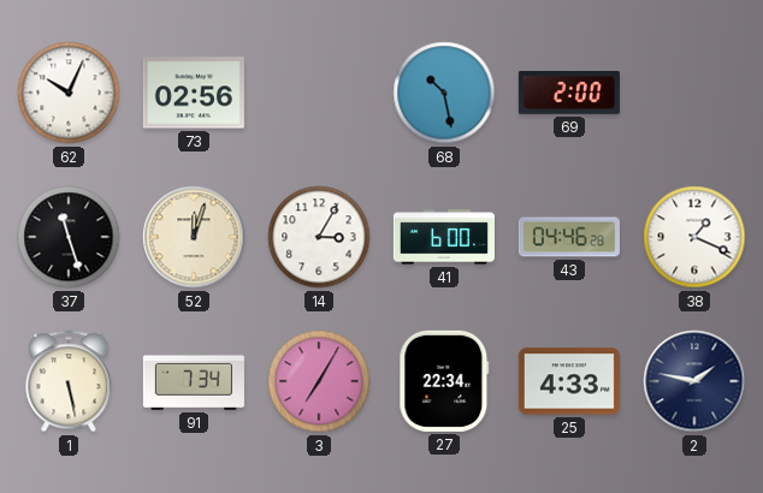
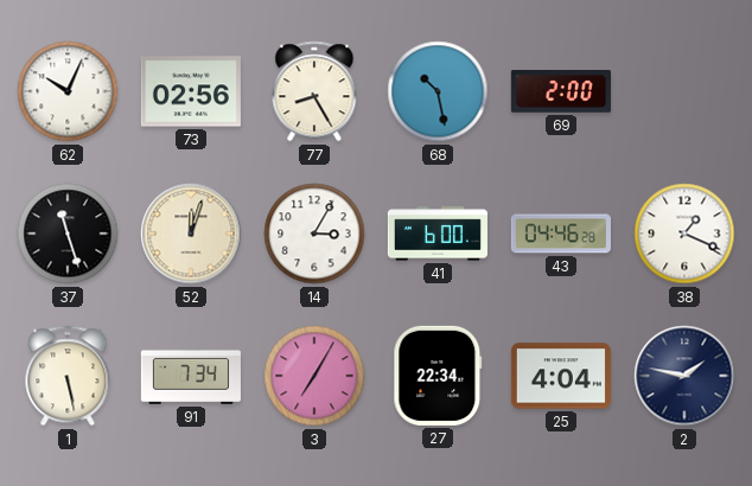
77: none -> 8:25
25: 4:33 -> 4:04
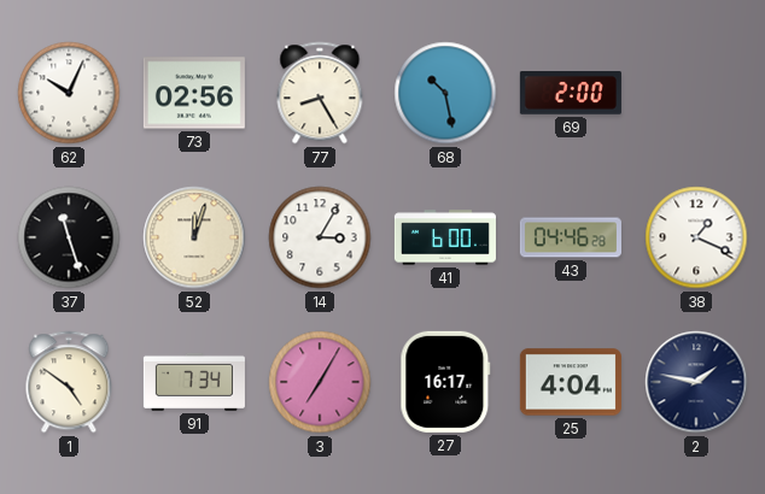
1: 5:28 -> 4:51
27: 22:34 -> 16:17
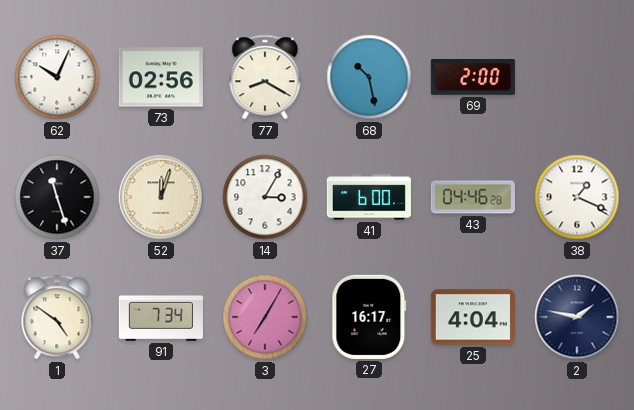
77: 8:25 -> 8:20
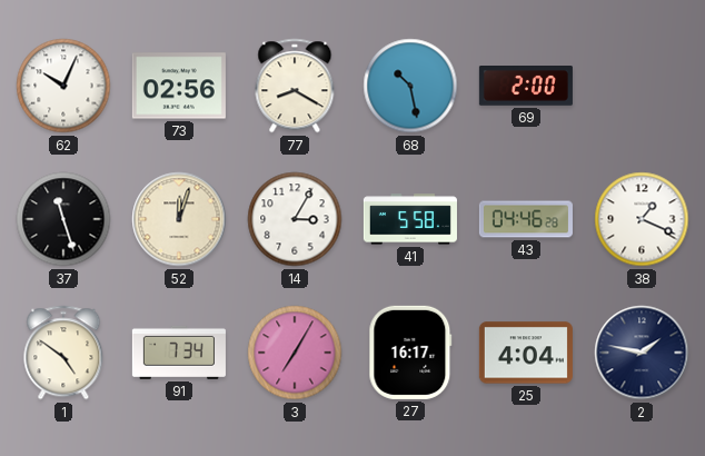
41: 6:00 -> 5:58
